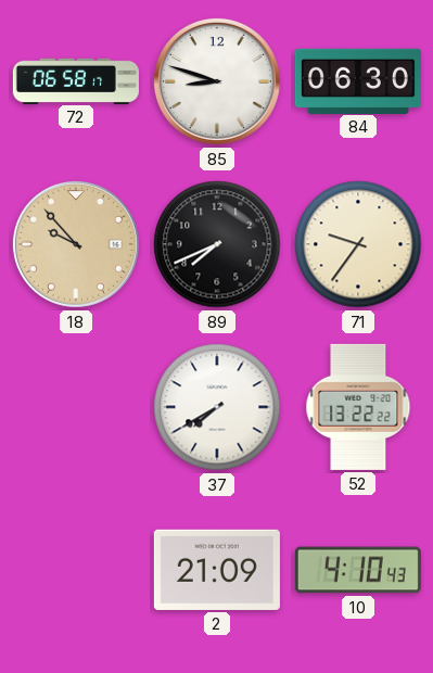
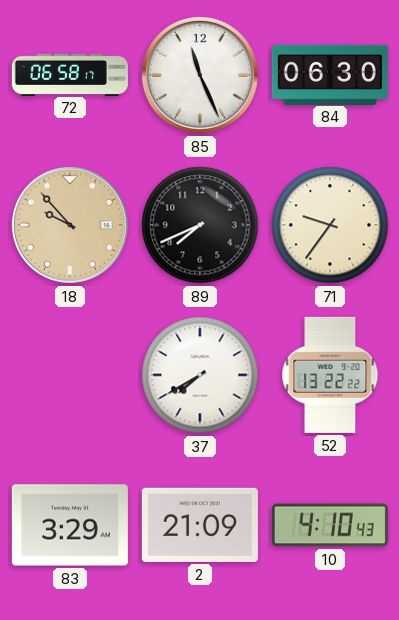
85: 8:48 -> 11:26
83: none -> 3:29
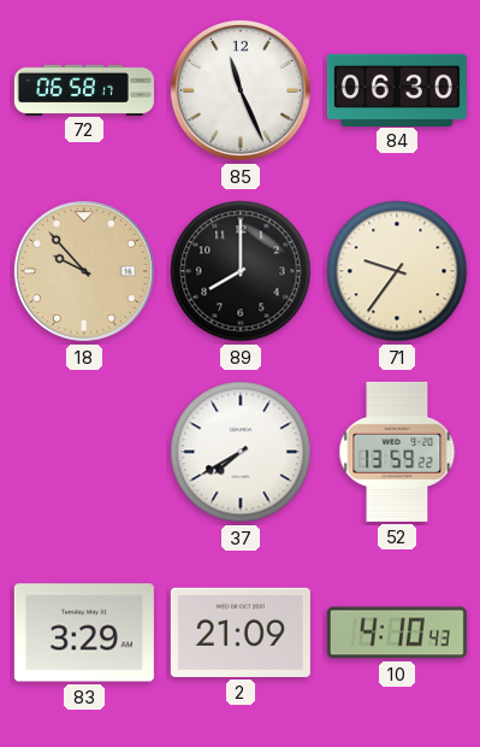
89: 7:41 -> 8:00
52: 13:22 -> 13:59
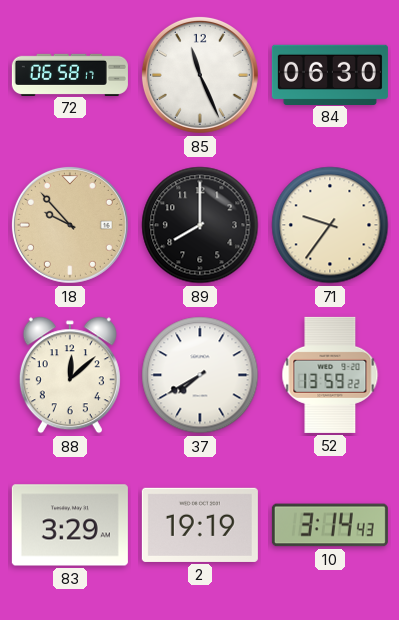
88: none -> 12:08
2: 21:09 -> 19:19
10: 4:10 -> 3:14
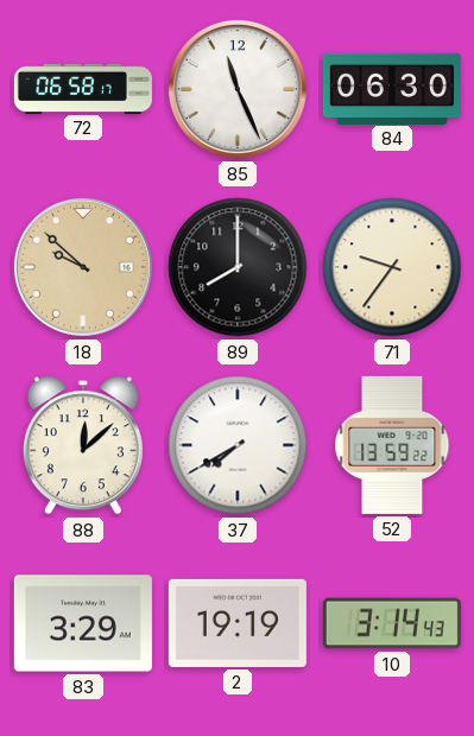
18: 9:53 -> 9:52
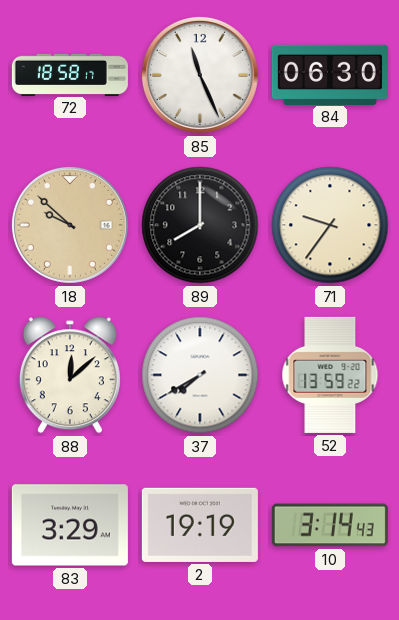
72: 06:58 -> 18:58
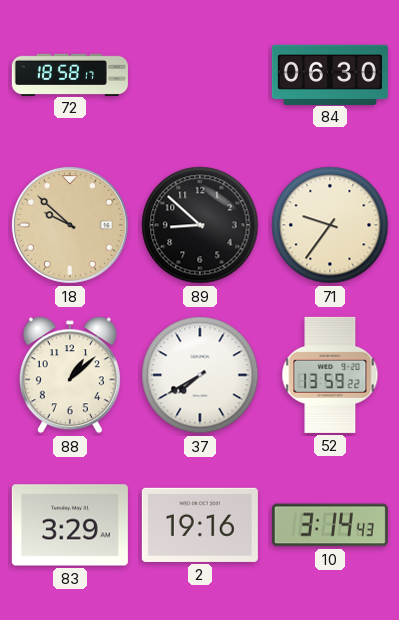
85: 11:26 -> none
89: 8:00 -> 8:52
88: 12:08 -> 1:08
2: 19:19 -> 19:16
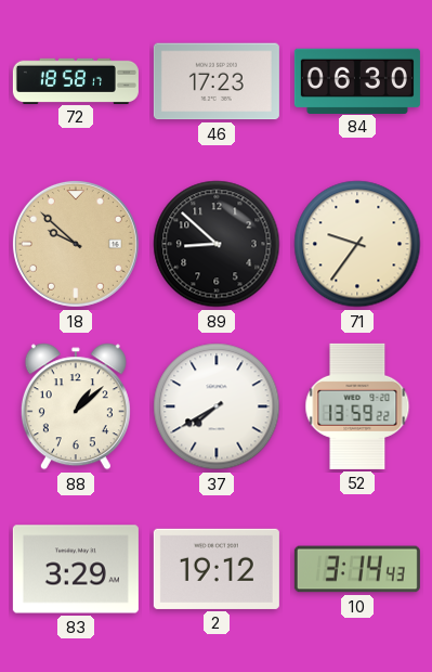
46: none -> 17:23
2: 19:16 -> 19:12
